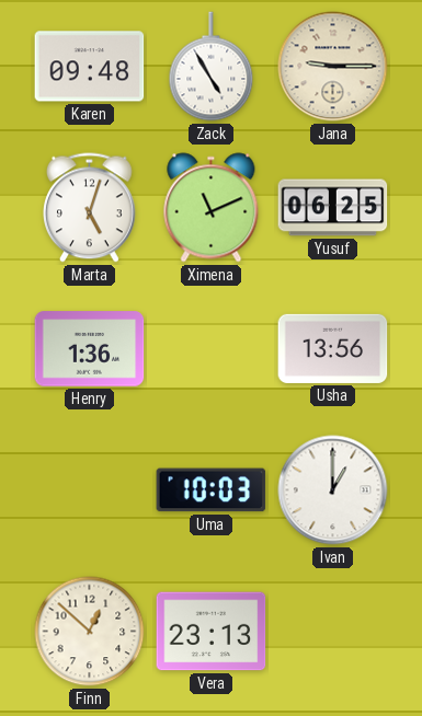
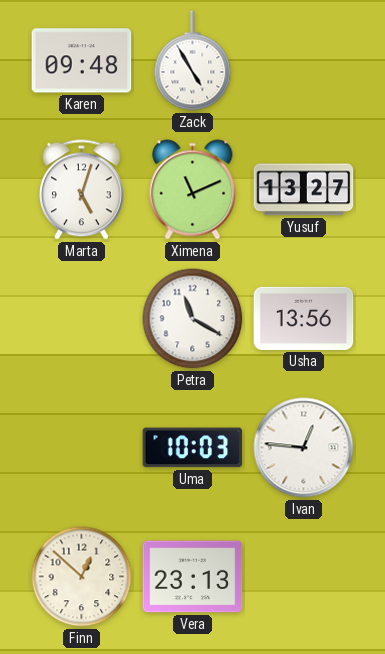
Jana: 9:15 -> none
Yusuf: 06:25 -> 13:27
Henry: 1:36 -> none
Petra: none -> 11:20
Ivan: 1:00 -> 12:46
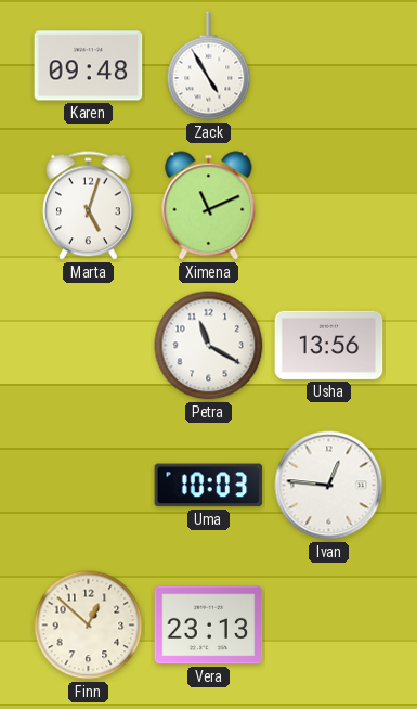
Yusuf: 13:27 -> none
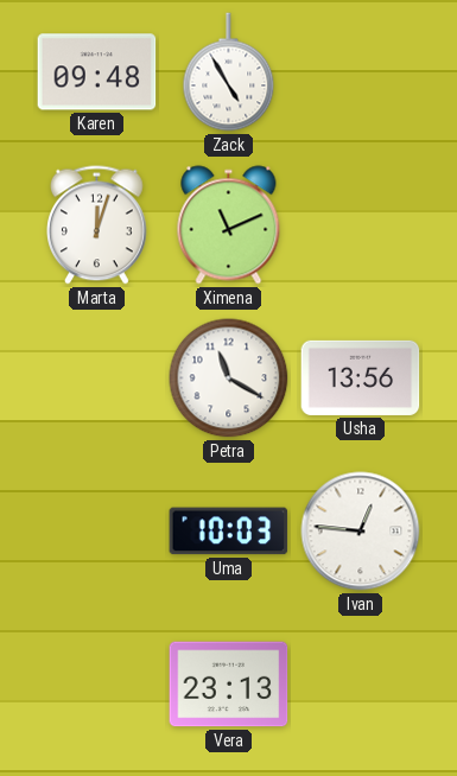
Marta: 5:03 -> 12:03
Finn: 12:52 -> none
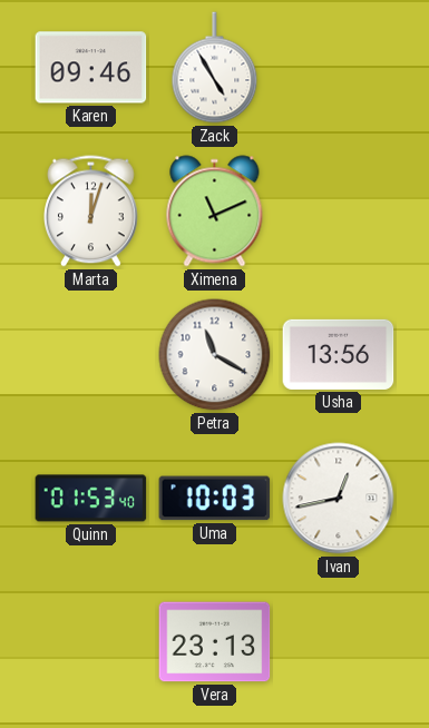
Karen: 09:48 -> 09:46
Quinn: none -> 01:53
Ivan: 12:46 -> 12:43
